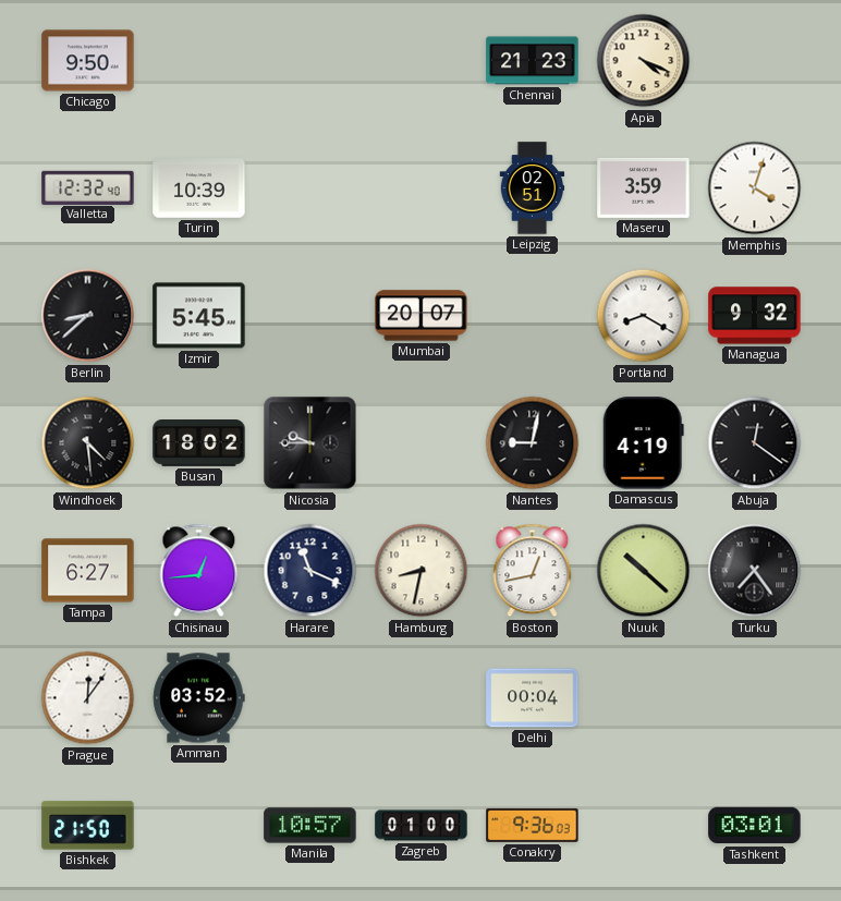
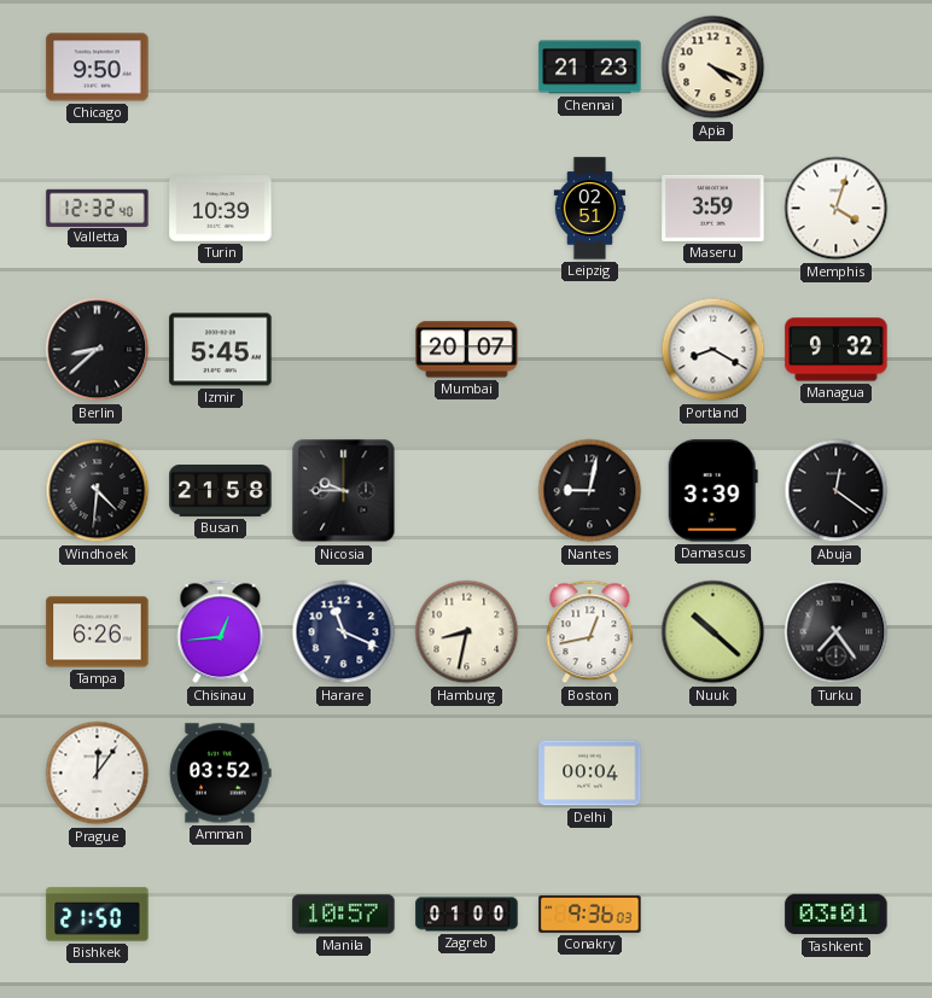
Windhoek: 4:29 -> 4:31
Busan: 18:02 -> 21:58
Damascus: 4:19 -> 3:39
Tampa: 6:27 -> 6:26
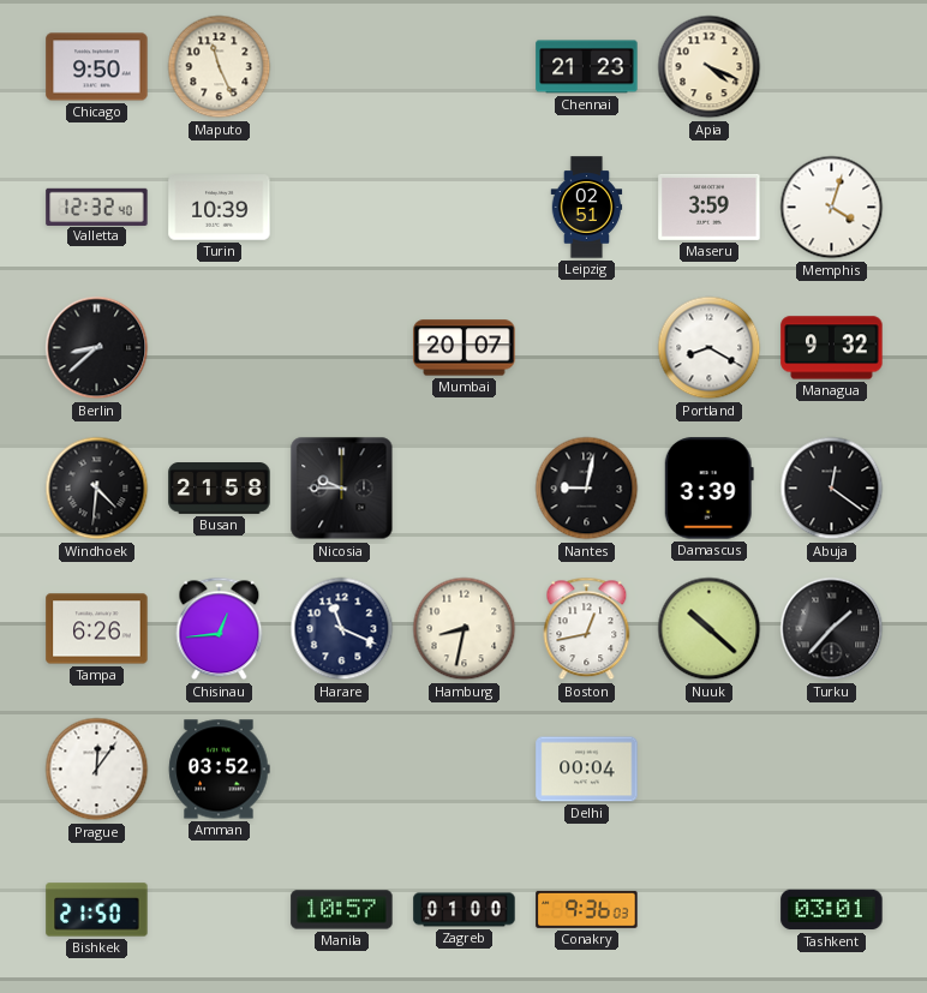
Maputo: none -> 11:26
Izmir: 5:45 -> none
Turku: 7:24 -> 1:37
